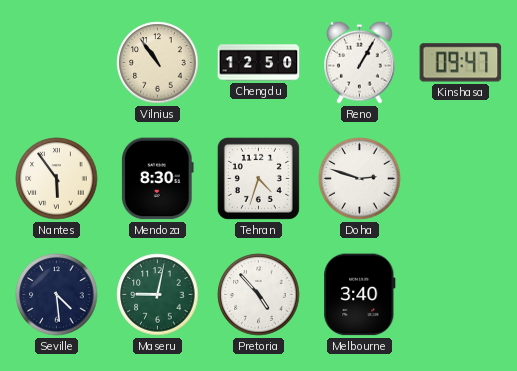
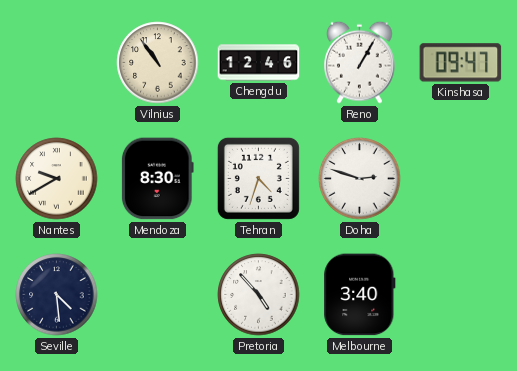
Chengdu: 12:50 -> 12:46
Nantes: 5:54 -> 9:40
Maseru: 9:02 -> none
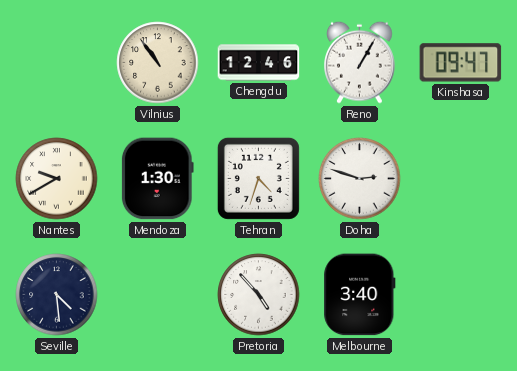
Mendoza: 8:30 -> 1:30
